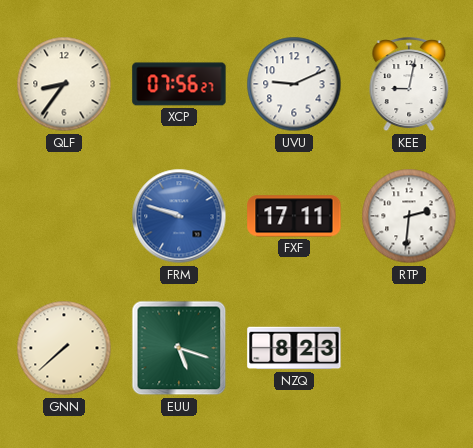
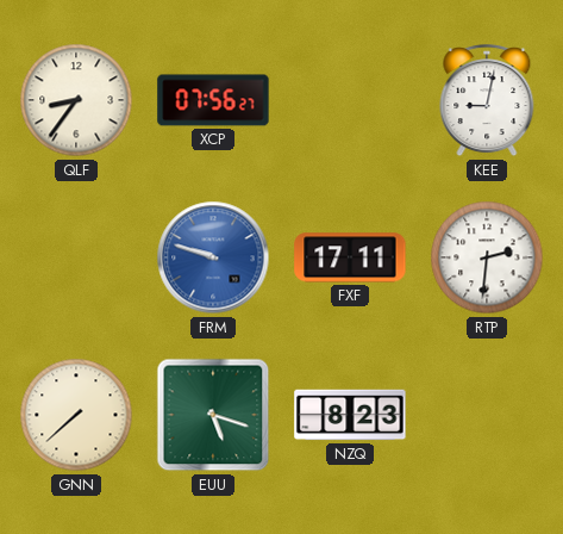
UVU: 9:11 -> none
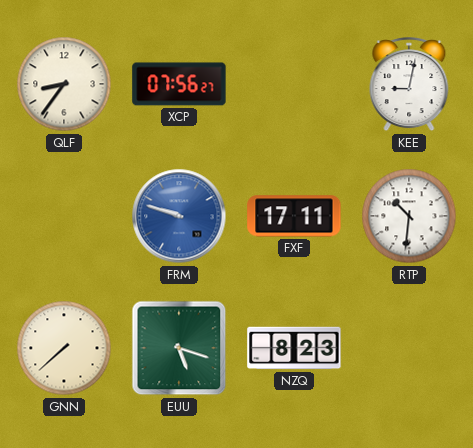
RTP: 2:31 -> 10:31
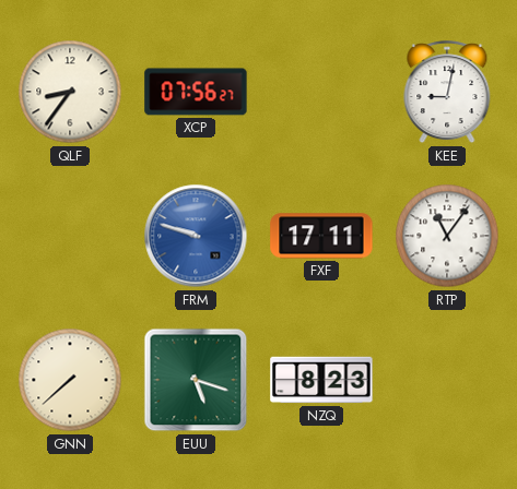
RTP: 10:31 -> 11:06
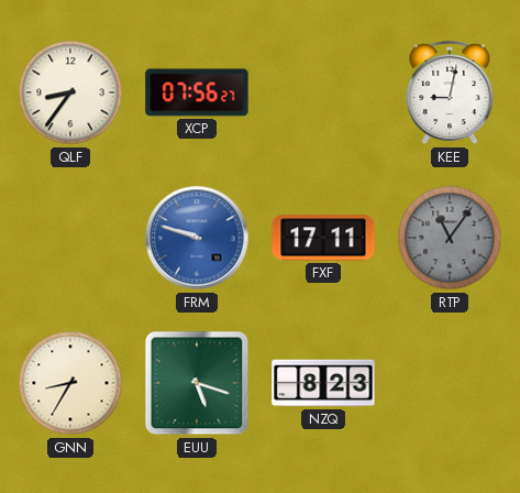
RTP dial: white -> grey
GNN: 7:38 -> 8:35
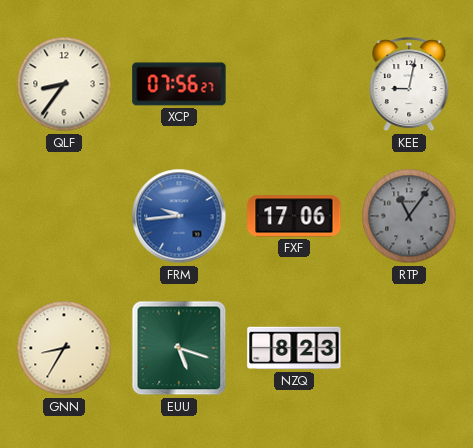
FRM: 9:48 -> 9:44
FXF: 17:11 -> 17:06
